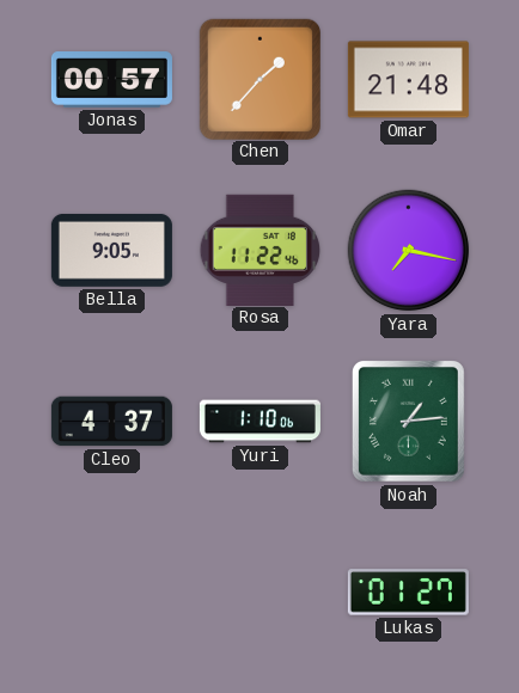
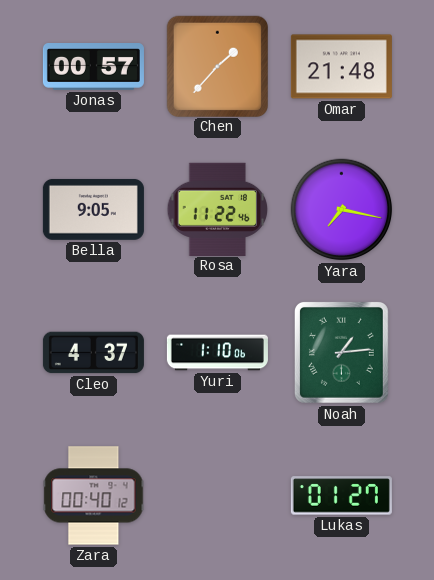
Zara: none -> 00:40
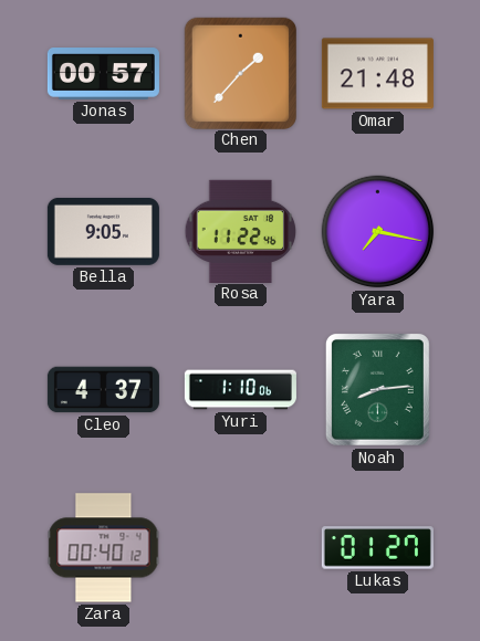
Noah: 1:14 -> 8:14
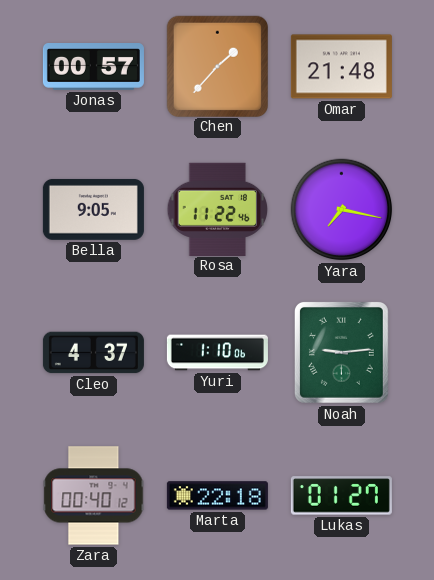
Noah: 8:14 -> 9:14
Marta: none -> 22:18
